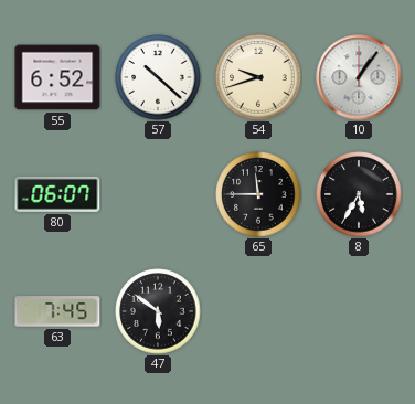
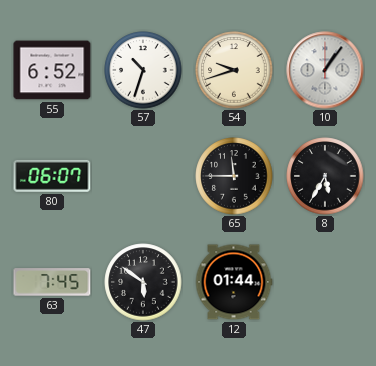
57: 10:22 -> 10:33
12: none -> 01:44
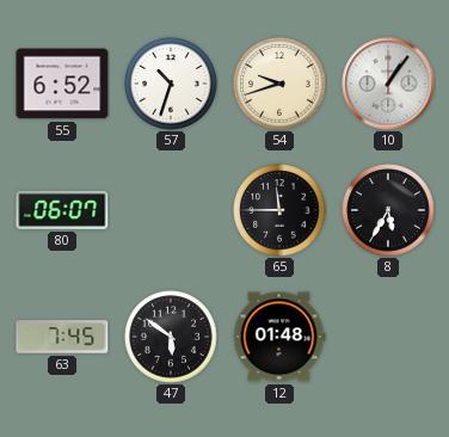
12: 01:44 -> 01:48
